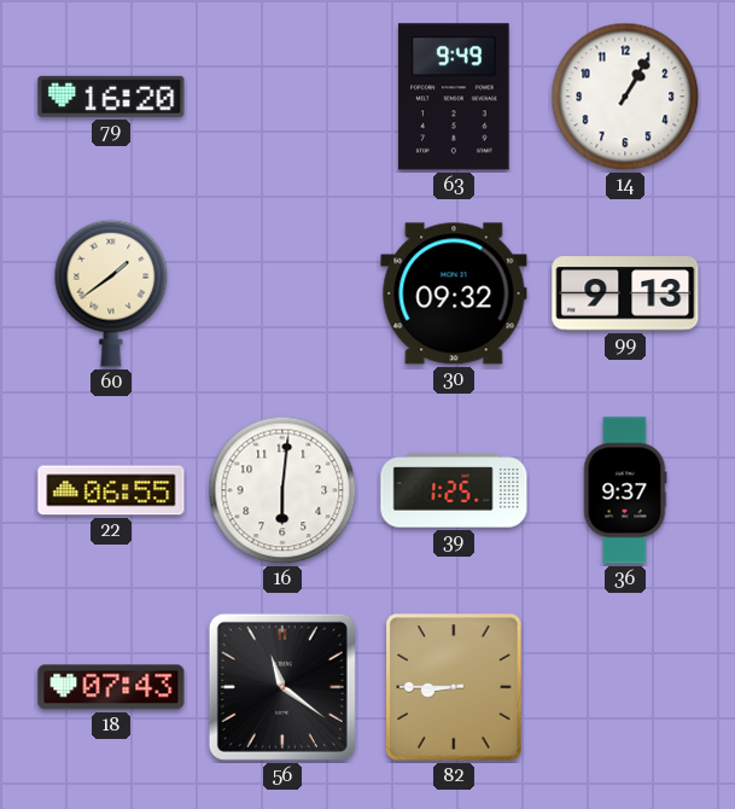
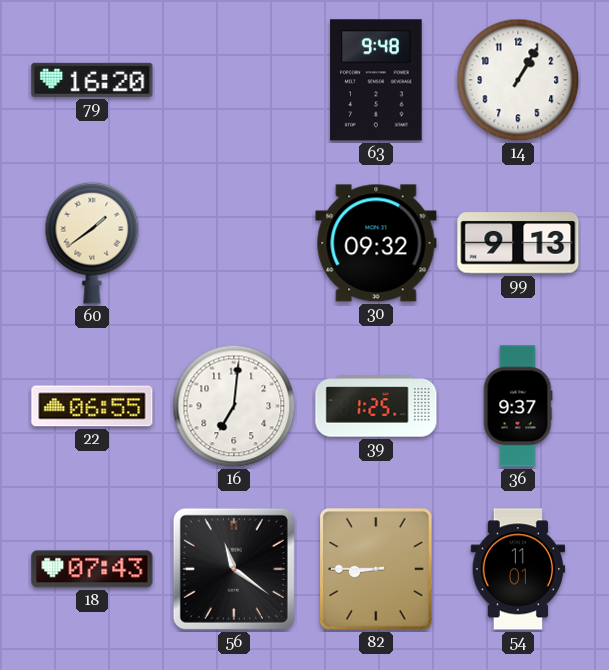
63: 9:49 -> 9:48
16: 6:01 -> 7:01
54: none -> 11:01
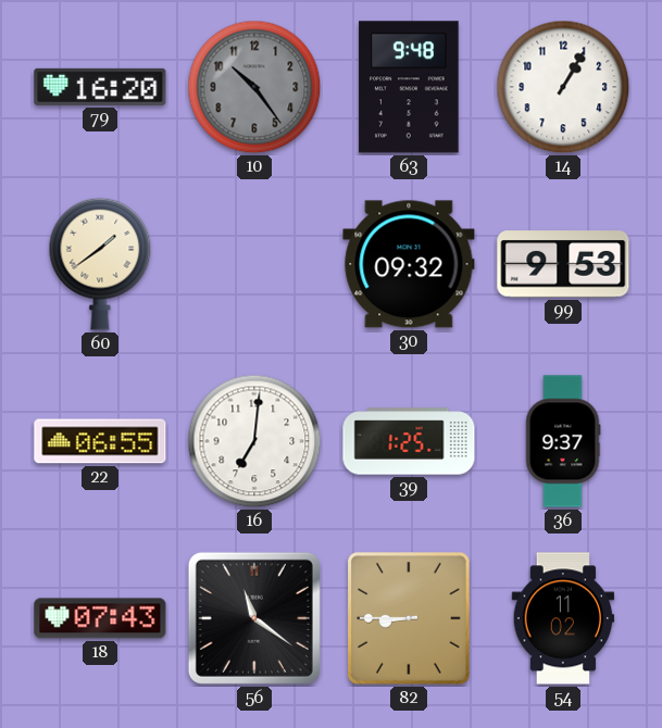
10: none -> 10:24
99: 9:13 -> 9:53
54: 11:01 -> 11:02
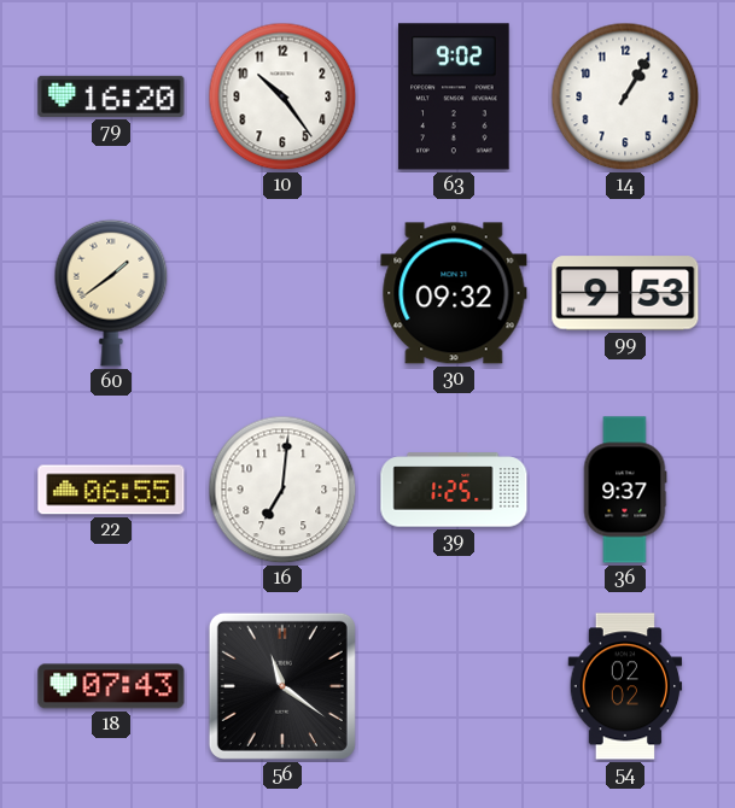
10 dial: grey -> white
63: 9:48 -> 9:02
82: 8:45 -> none
54: 11:02 -> 02:02
